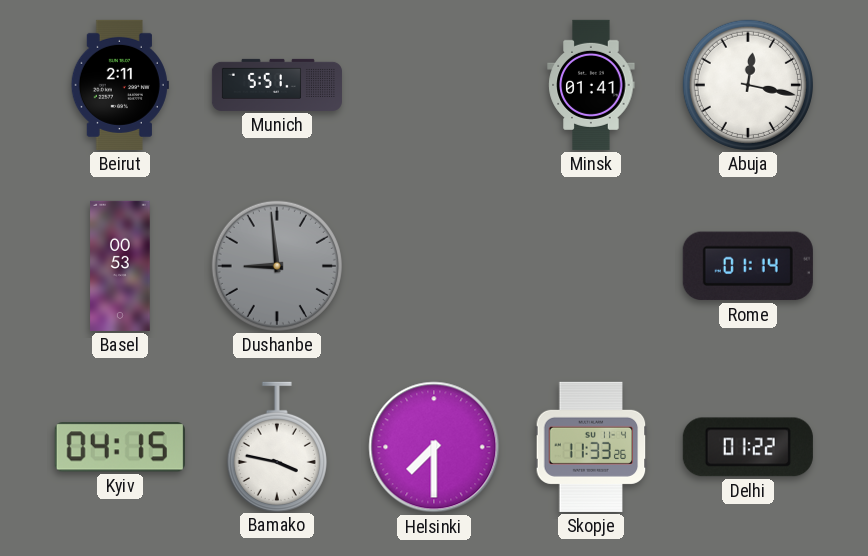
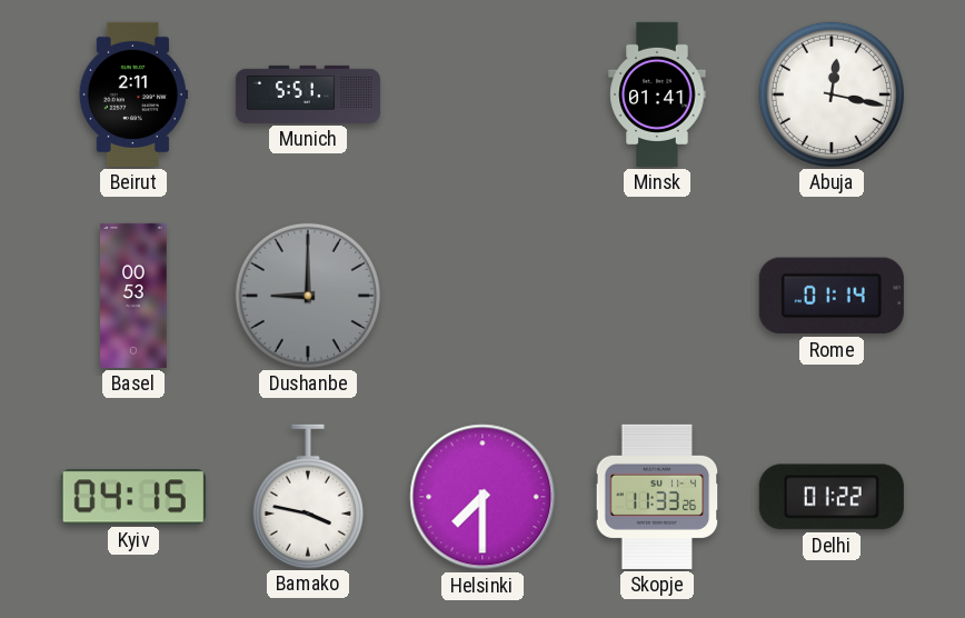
Dushanbe: 8:59 -> 9:00
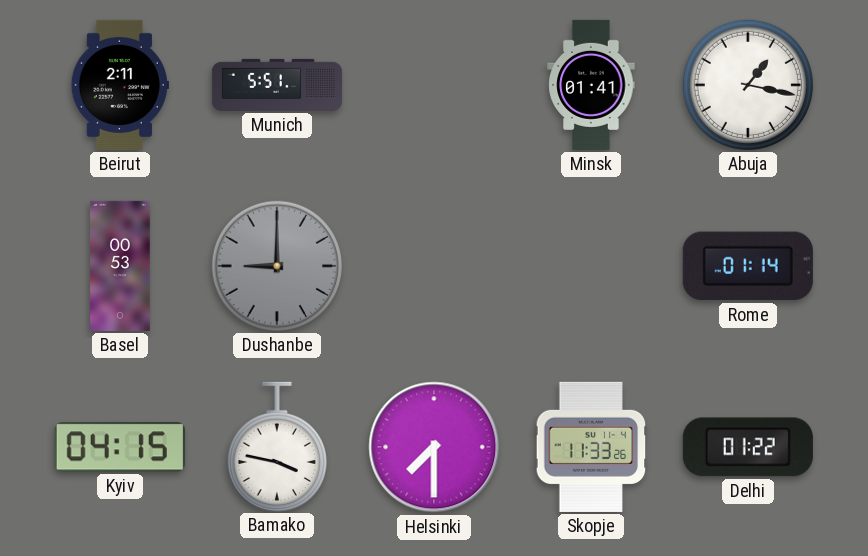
Abuja: 12:17 -> 1:17
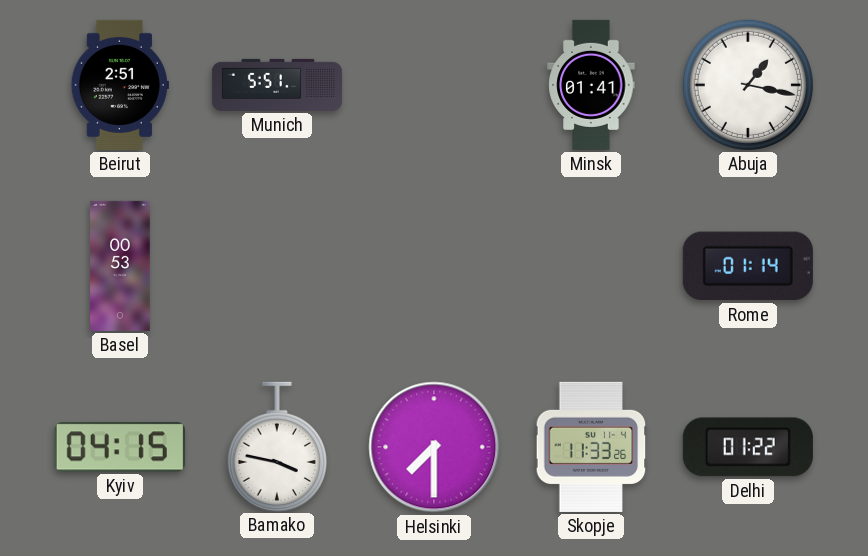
Beirut: 2:11 -> 2:51
Dushanbe: 9:00 -> none
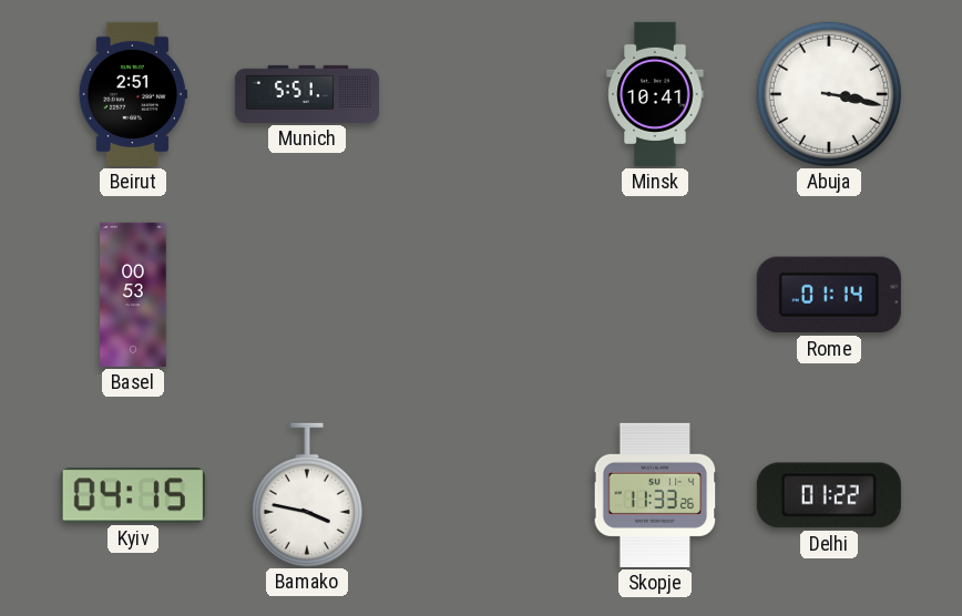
Minsk: 01:41 -> 10:41
Abuja: 1:17 -> 3:17
Helsinki: 7:30 -> none
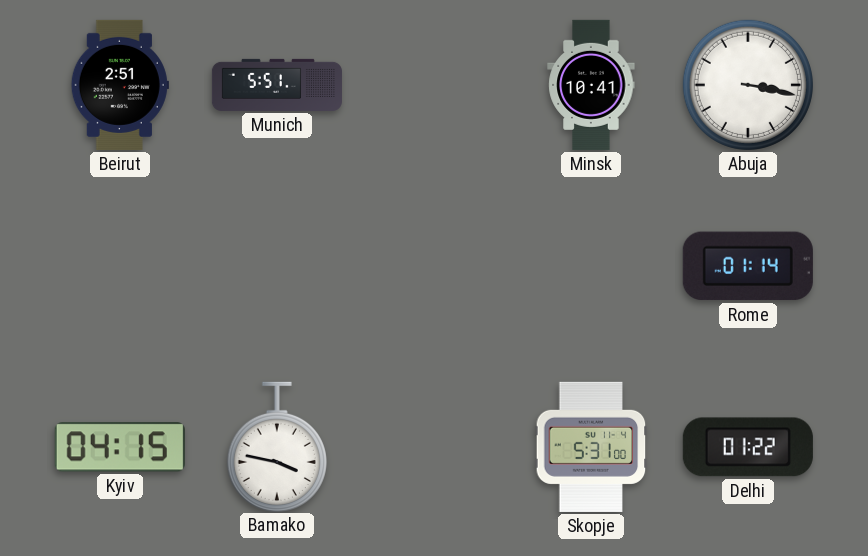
Basel: 00:53 -> none
Skopje: 11:33 -> 5:31
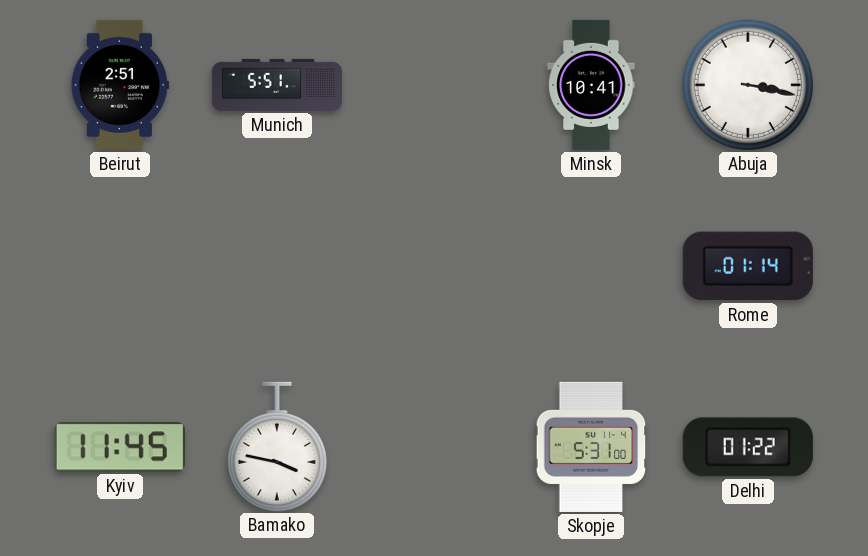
Kyiv: 04:15 -> 11:45
